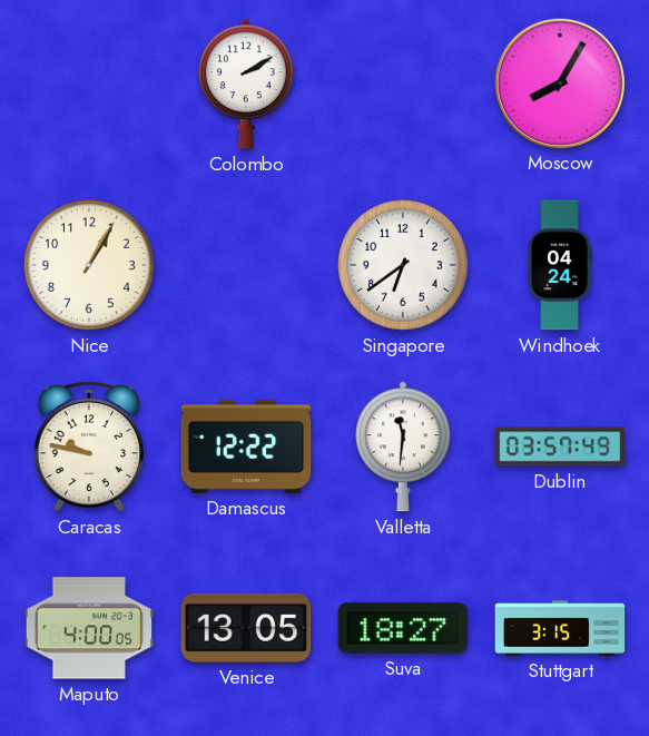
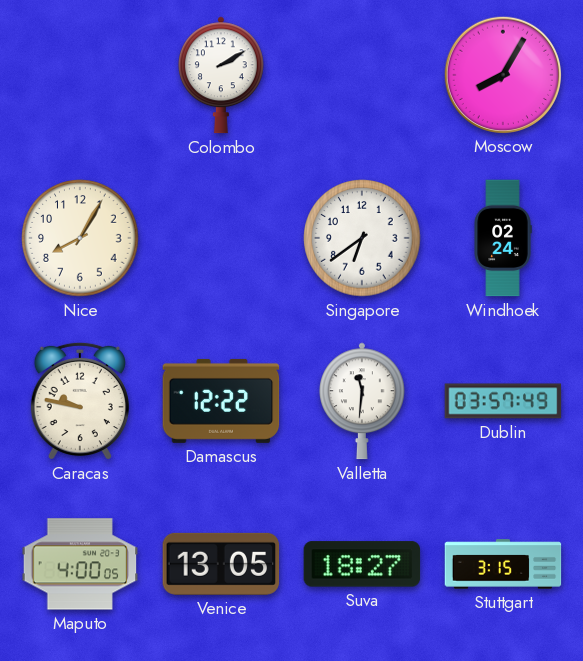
Nice: 1:05 -> 8:05
Windhoek: 04:24 -> 02:24
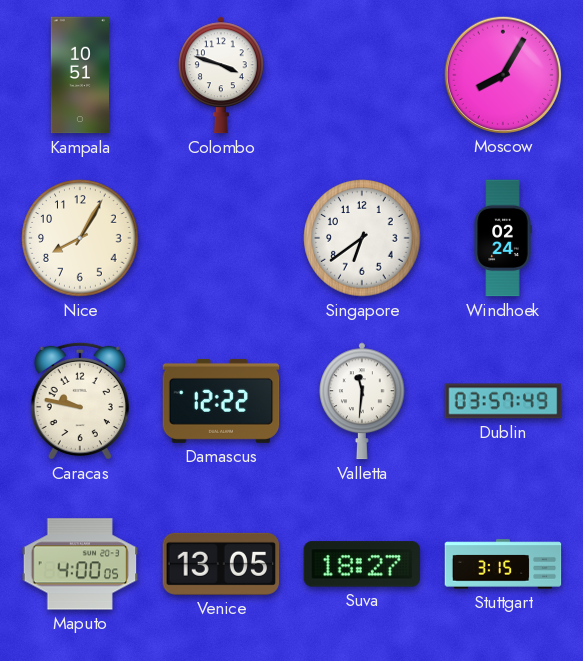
Kampala: none -> 10:51
Colombo: 2:10 -> 3:48
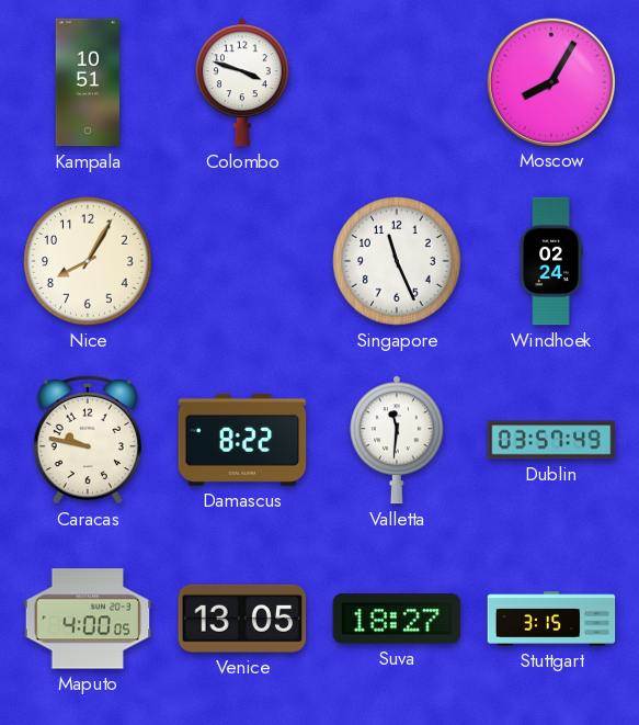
Singapore: 6:39 -> 11:26
Damascus: 12:22 -> 8:22
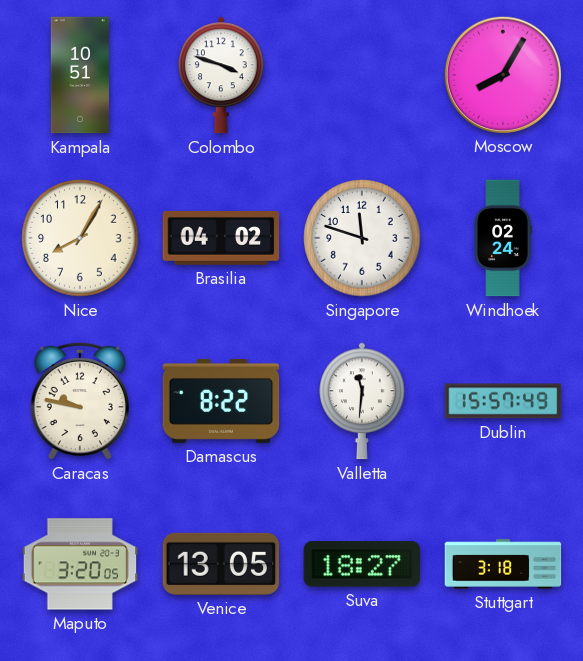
Brasilia: none -> 04:02
Singapore: 11:26 -> 11:48
Dublin: 03:57 -> 15:57
Maputo: 4:00 -> 3:20
Stuttgart: 3:15 -> 3:18
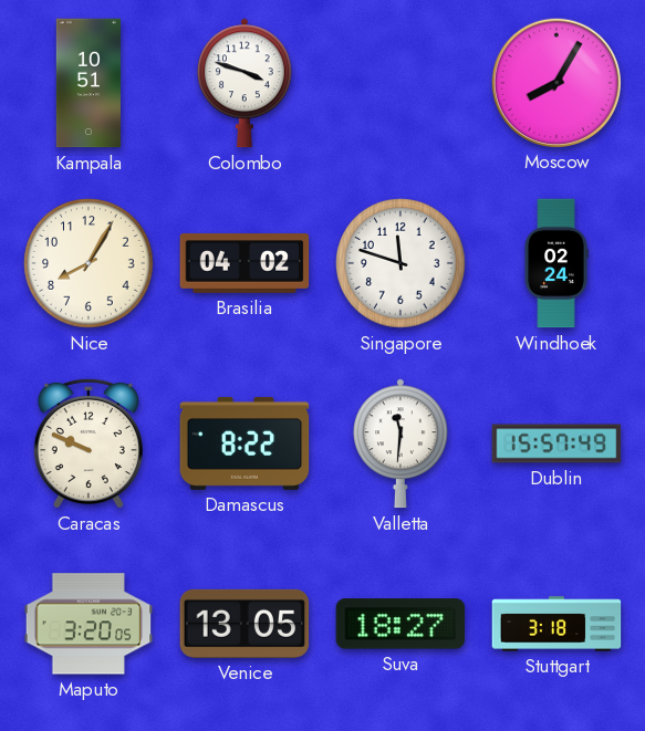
Caracas: 9:47 -> 9:49
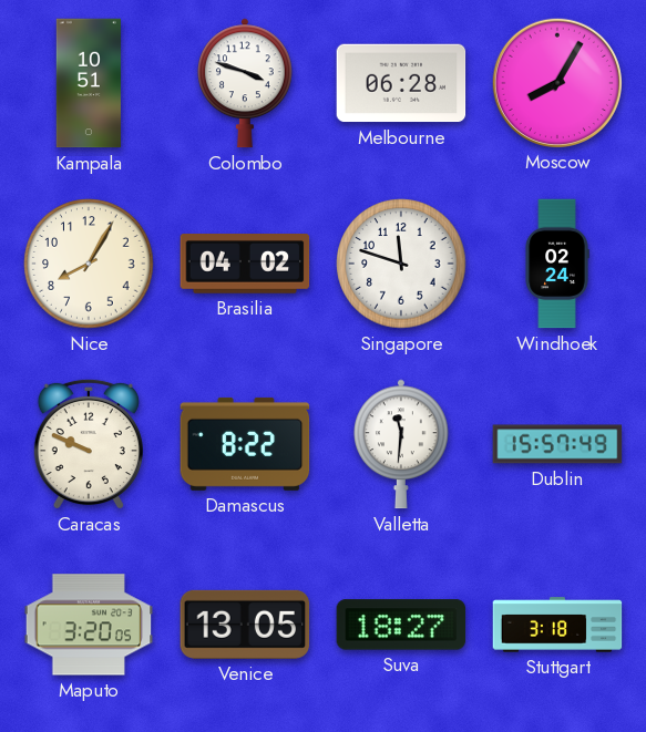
Melbourne: none -> 06:28
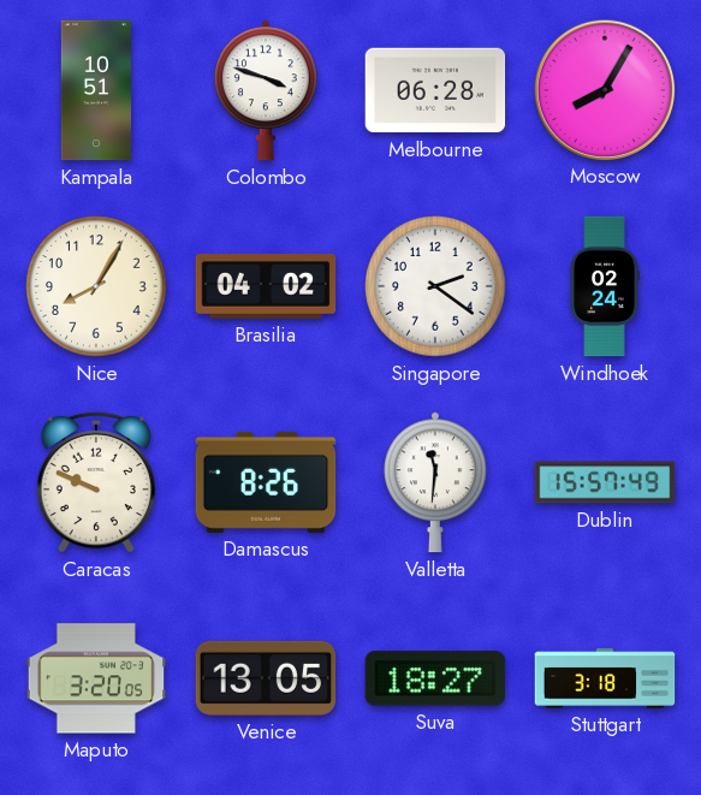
Singapore: 11:48 -> 2:21
Damascus: 8:22 -> 8:26
